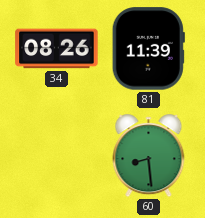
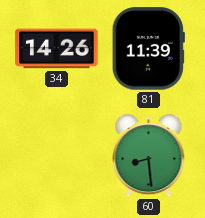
34: 08:26 -> 14:26
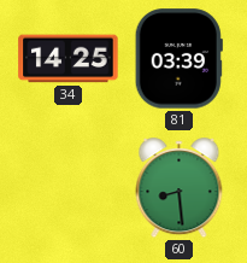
34: 14:26 -> 14:25
81: 11:39 -> 03:39
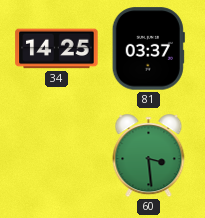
81: 03:39 -> 03:37
60: 8:29 -> 3:29
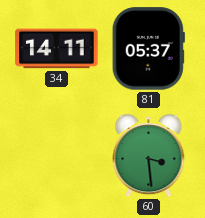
34: 14:25 -> 14:11
81: 03:37 -> 05:37
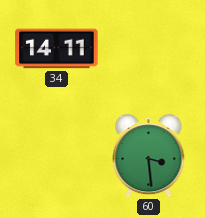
81: 05:37 -> none
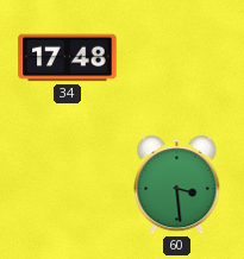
34: 14:11 -> 17:48
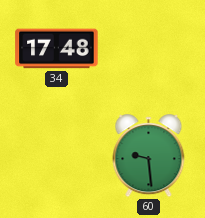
60: 3:29 -> 9:29
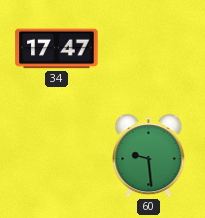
34: 17:48 -> 17:47
